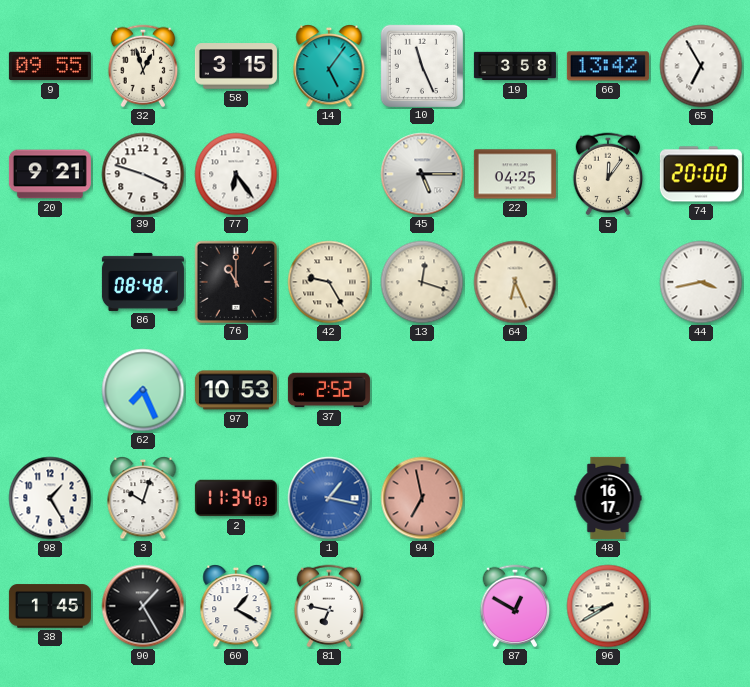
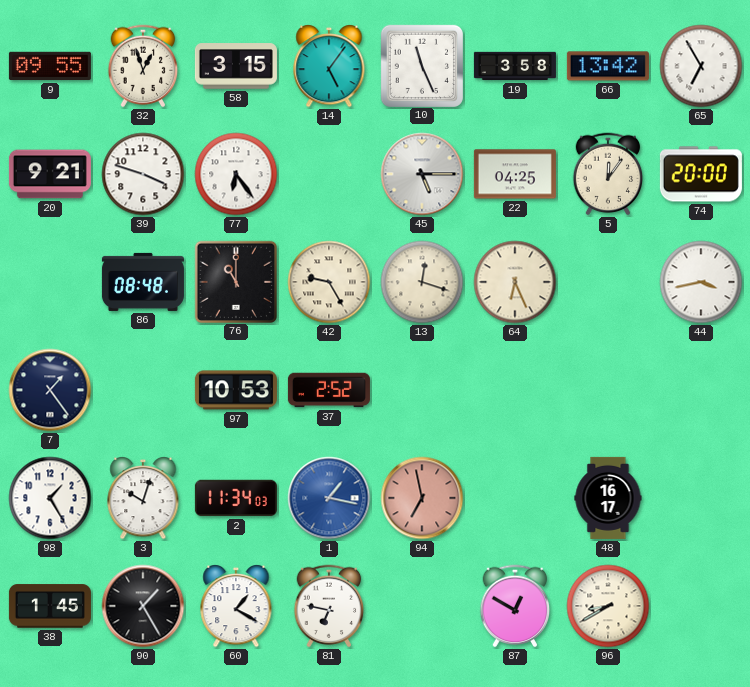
7: none -> 1:24
62: 7:26 -> none
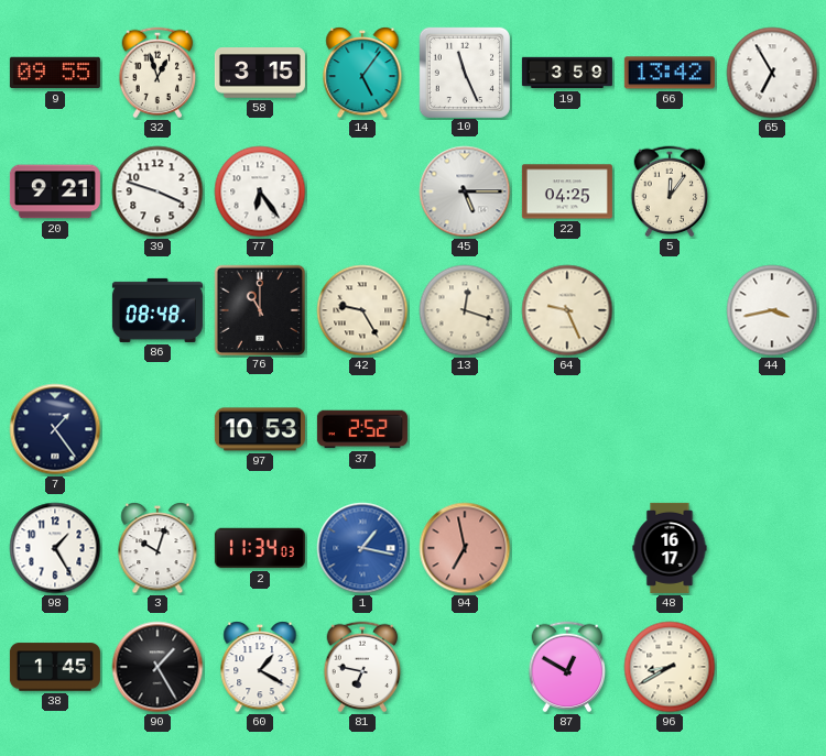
19: 3:58 -> 3:59
74: 20:00 -> none
64: 6:26 -> 9:26
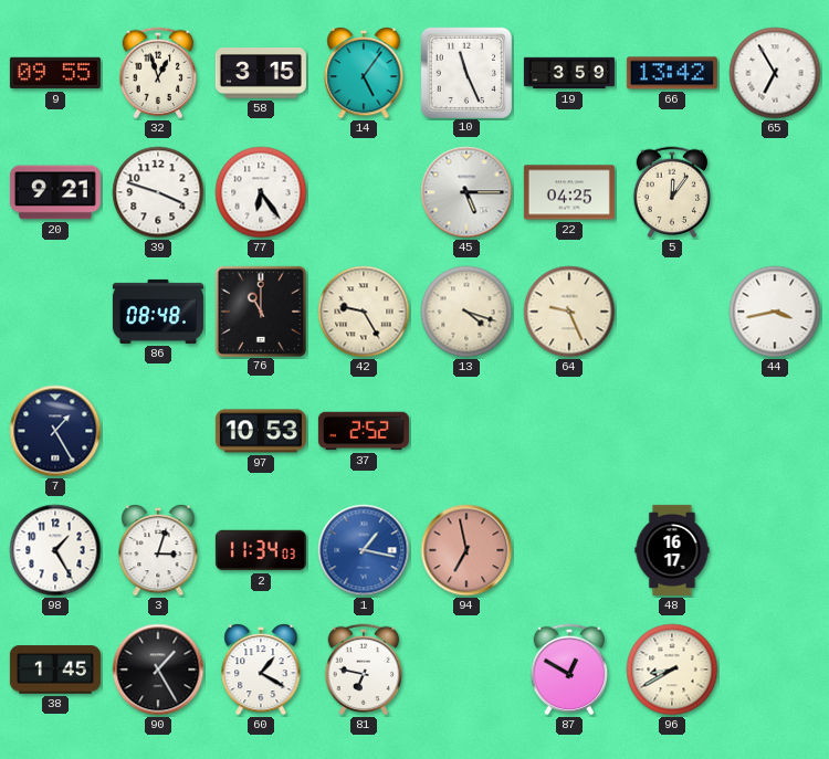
13: 12:18 -> 4:18
7: 1:24 -> 1:25
3: 10:03 -> 3:03
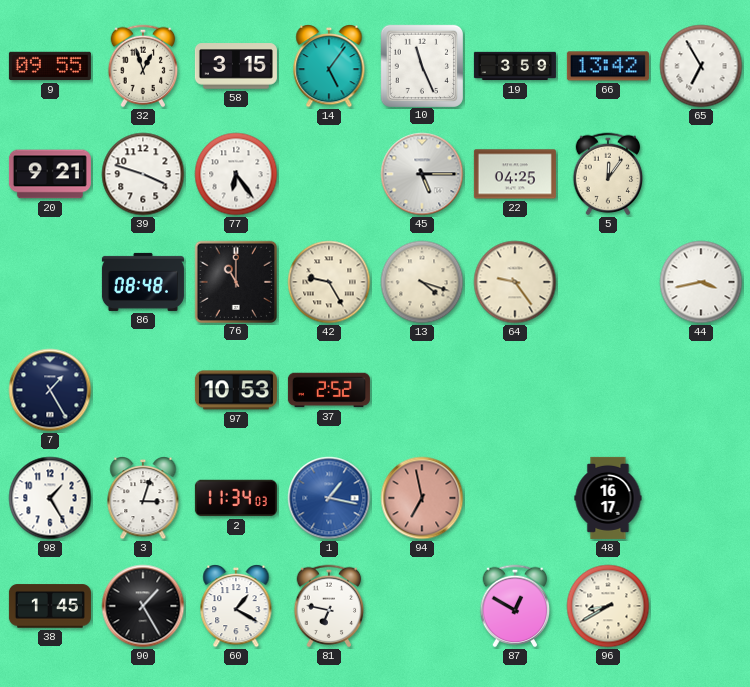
64: 9:26 -> 9:24
